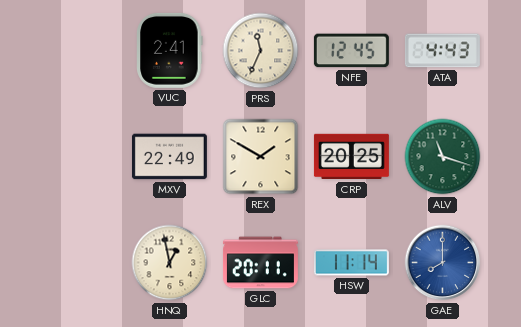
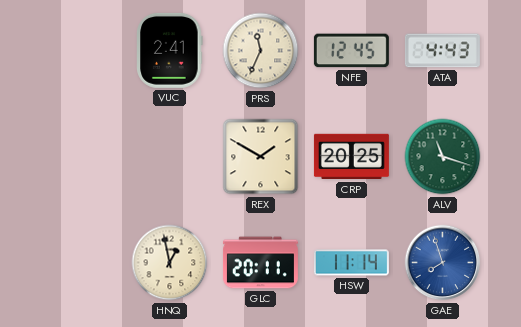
MXV: 22:49 -> none
GAE: 8:00 -> 7:57
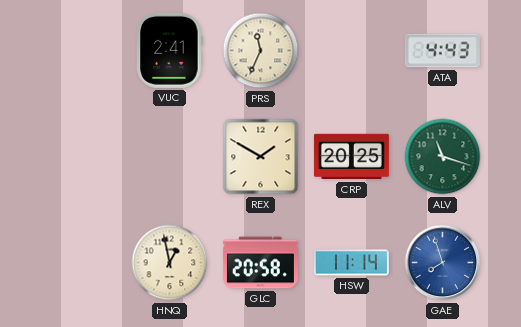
NFE: 12:45 -> none
GLC: 20:11 -> 20:58
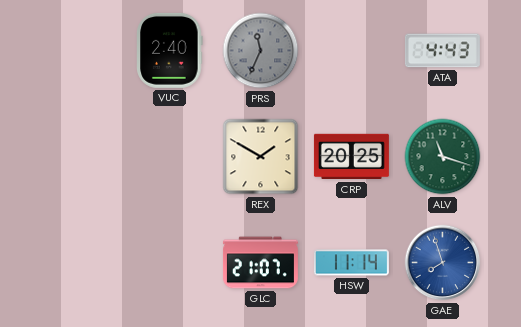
VUC: 2:41 -> 2:40
PRS dial: cream -> grey
HNQ: 12:58 -> none
GLC: 20:58 -> 21:07
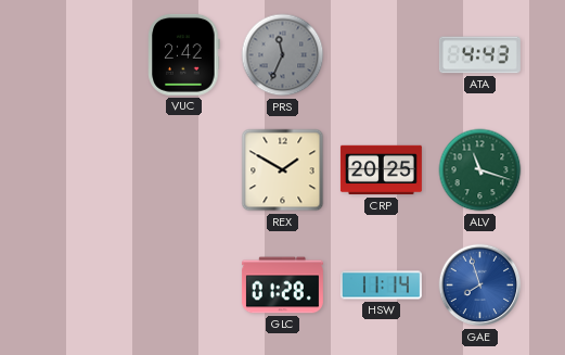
VUC: 2:40 -> 2:42
GLC: 21:07 -> 01:28
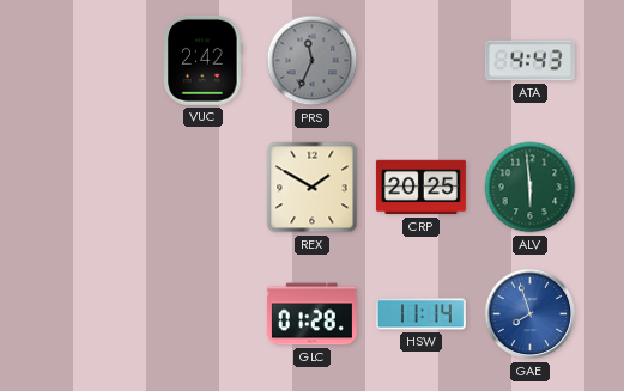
ALV: 11:18 -> 5:59
